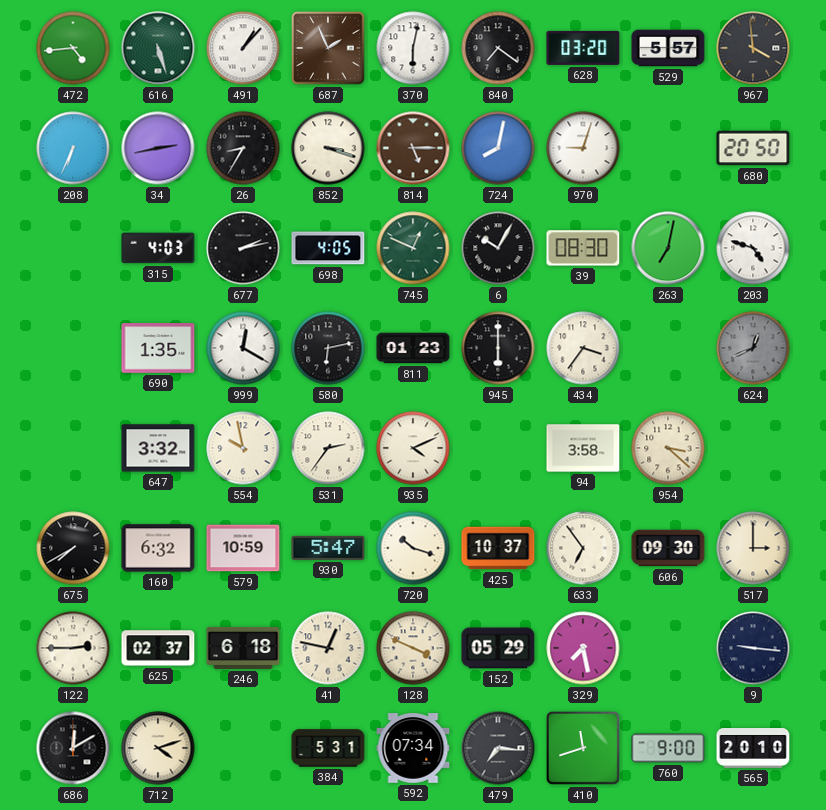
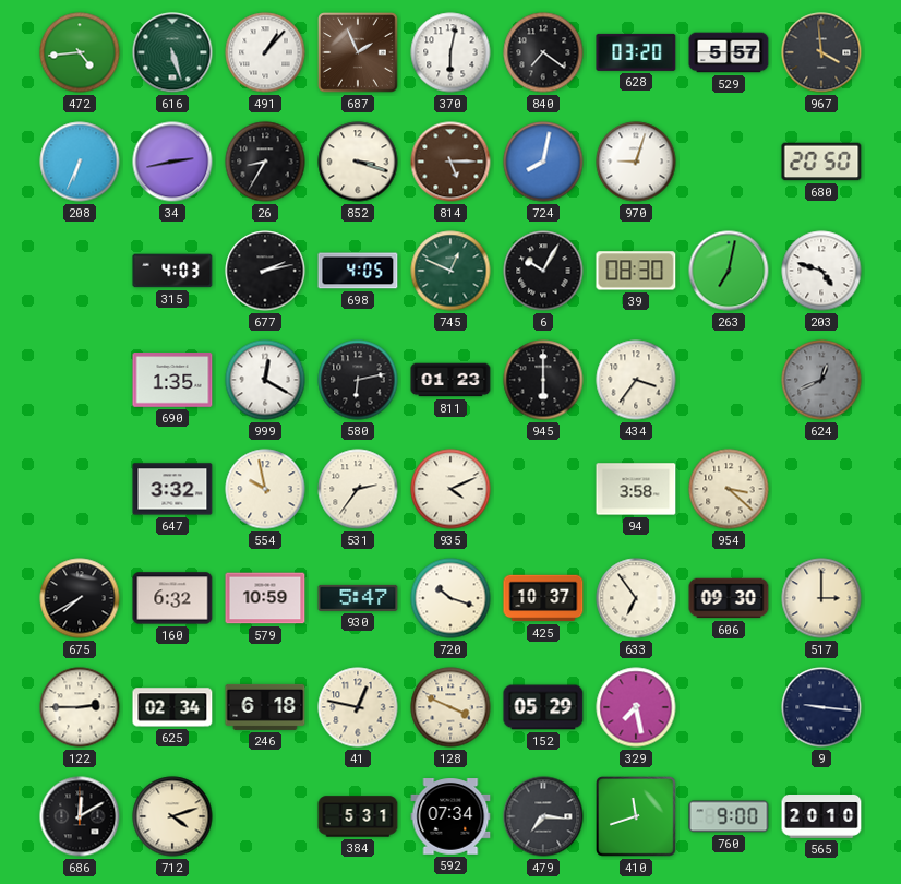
625: 02:37 -> 02:34
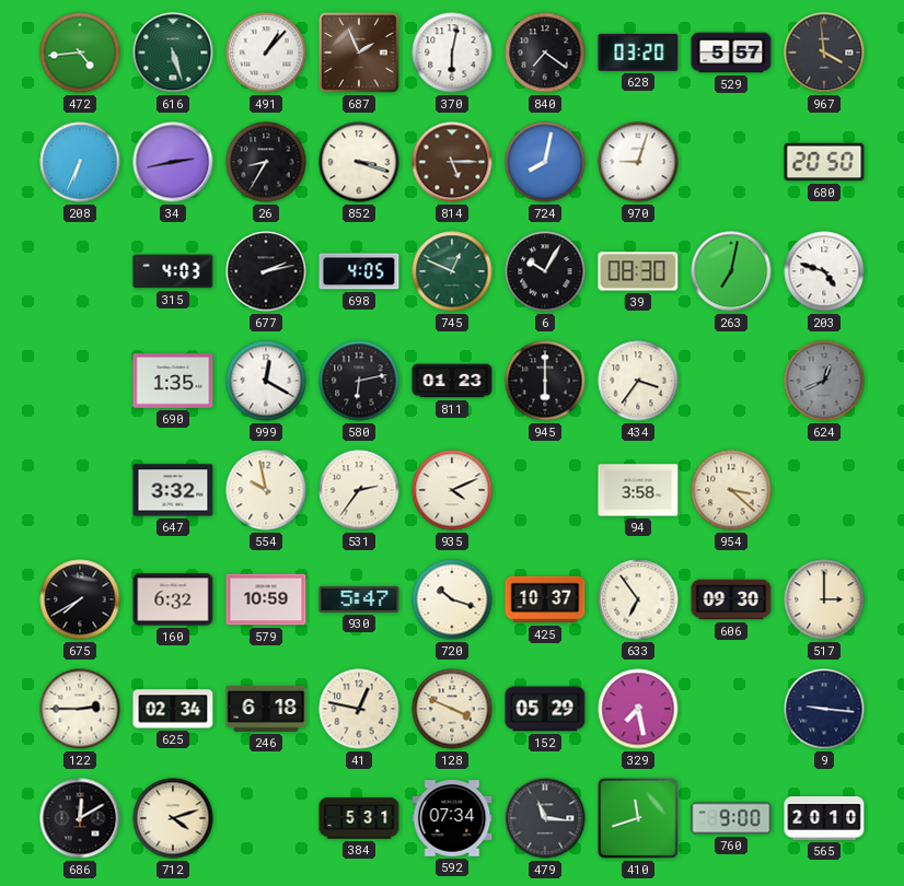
479: 7:16 -> 11:16
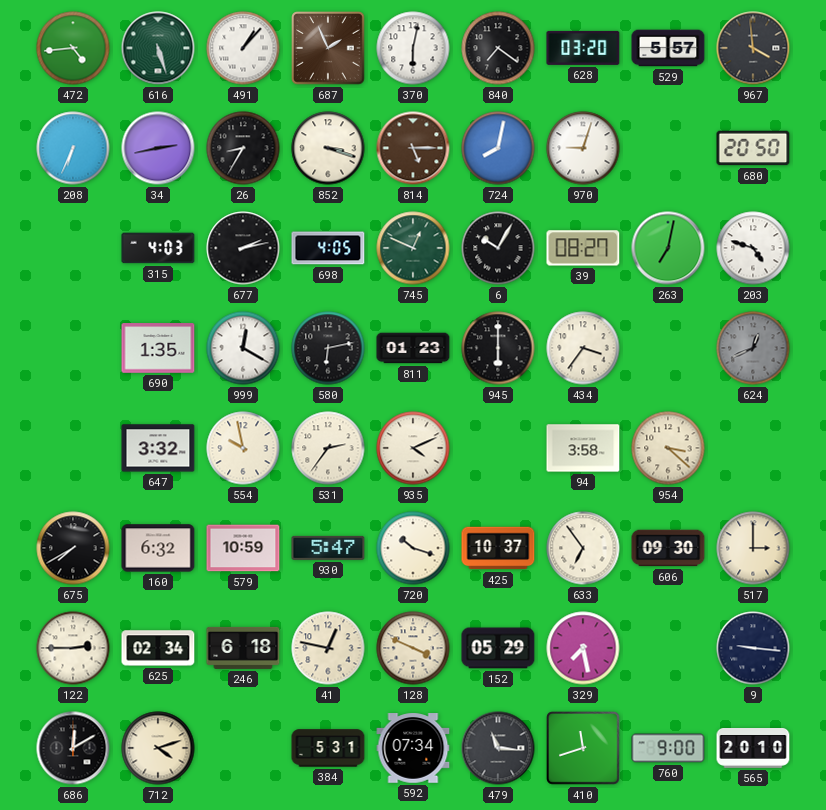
39: 08:30 -> 08:27
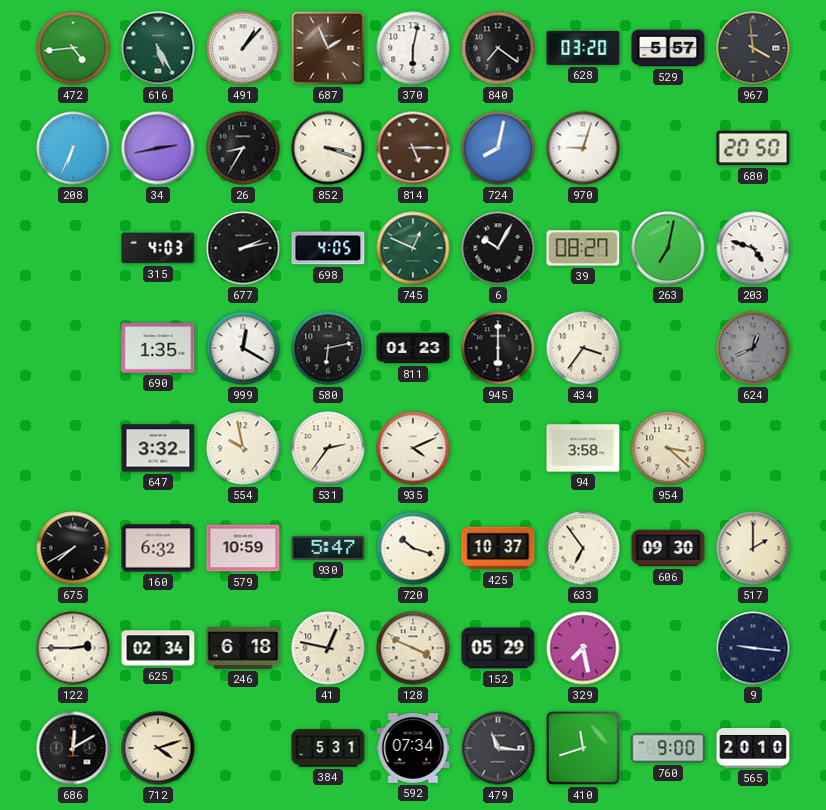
616: 5:27 -> 5:25
517: 3:00 -> 2:00
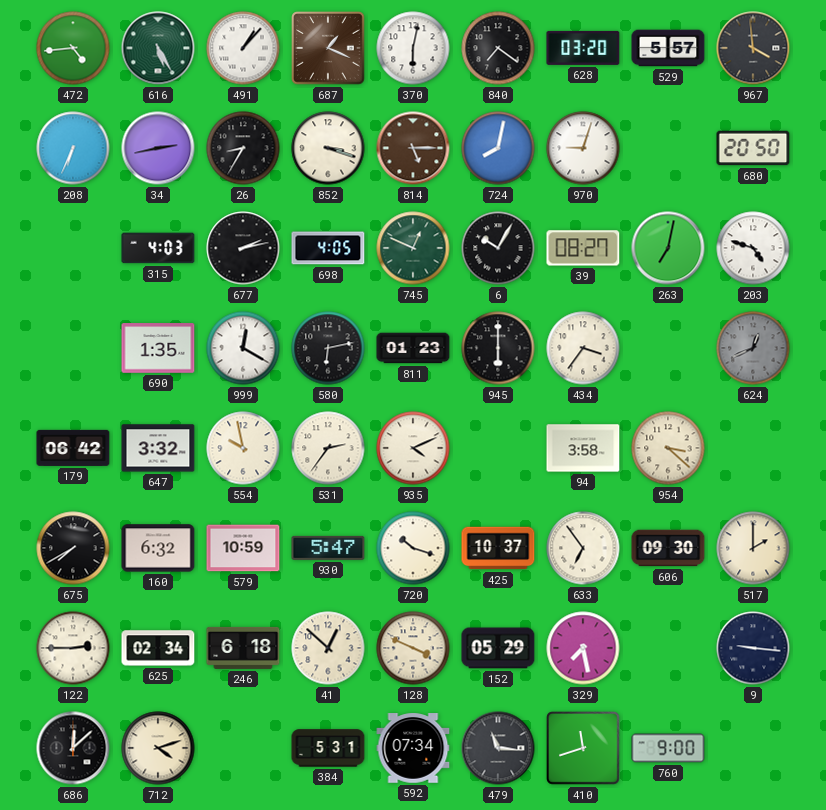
687: 1:56 -> 1:19
179: none -> 06:42
41: 12:47 -> 12:52
686: 12:10 -> 12:08
565: 20:10 -> none
